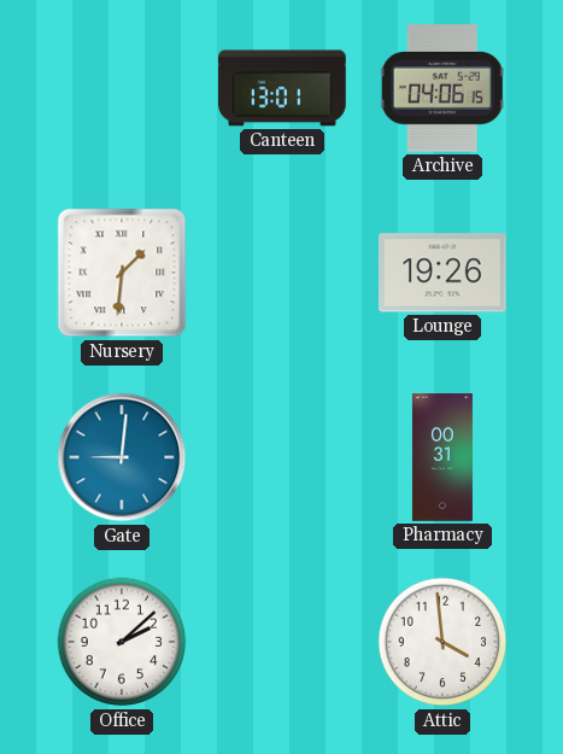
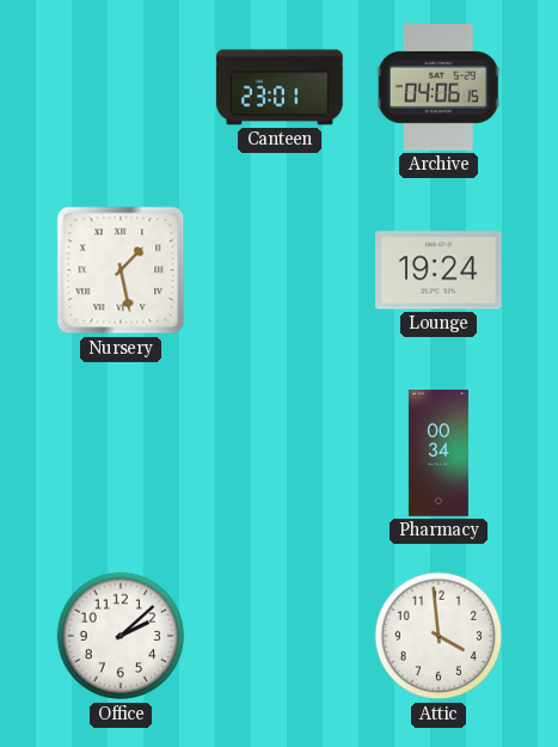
Canteen: 13:01 -> 23:01
Nursery: 1:31 -> 1:28
Lounge: 19:26 -> 19:24
Gate: 9:01 -> none
Pharmacy: 00:31 -> 00:34
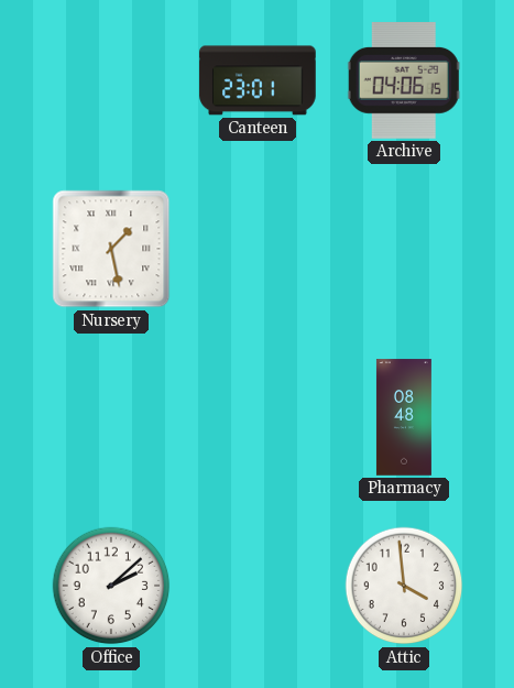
Lounge: 19:24 -> none
Pharmacy: 00:34 -> 08:48
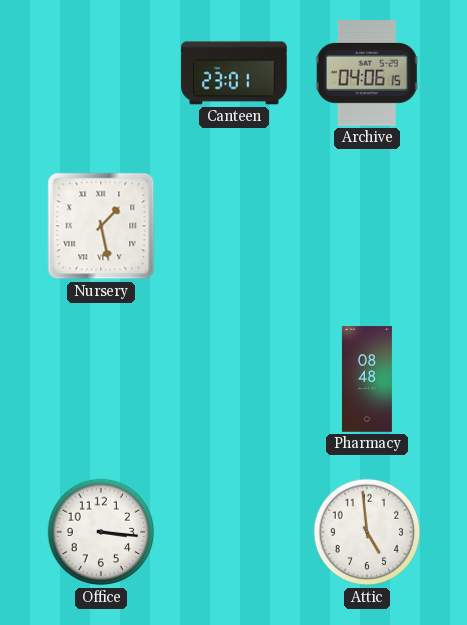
Office: 2:08 -> 3:16
Attic: 3:59 -> 4:59
